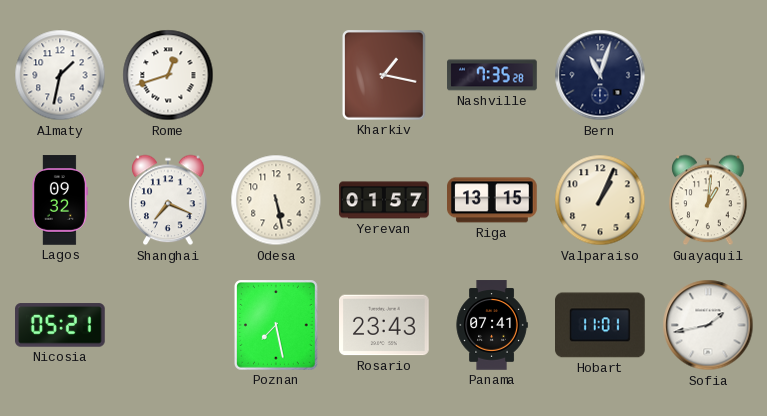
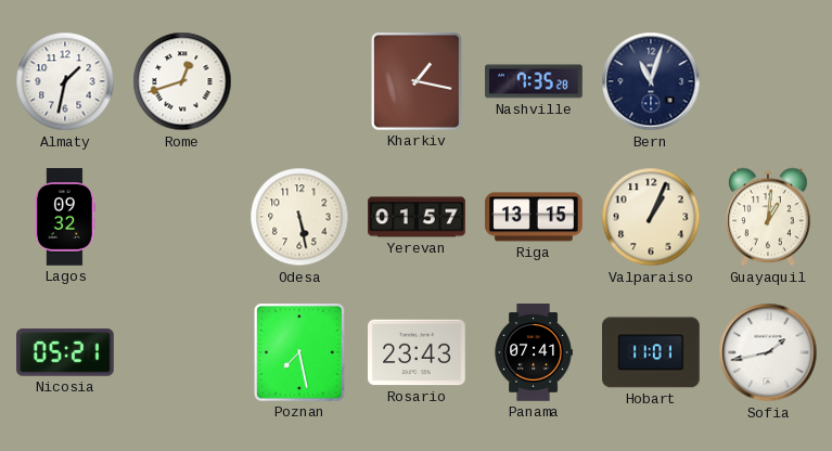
Shanghai: 7:19 -> none
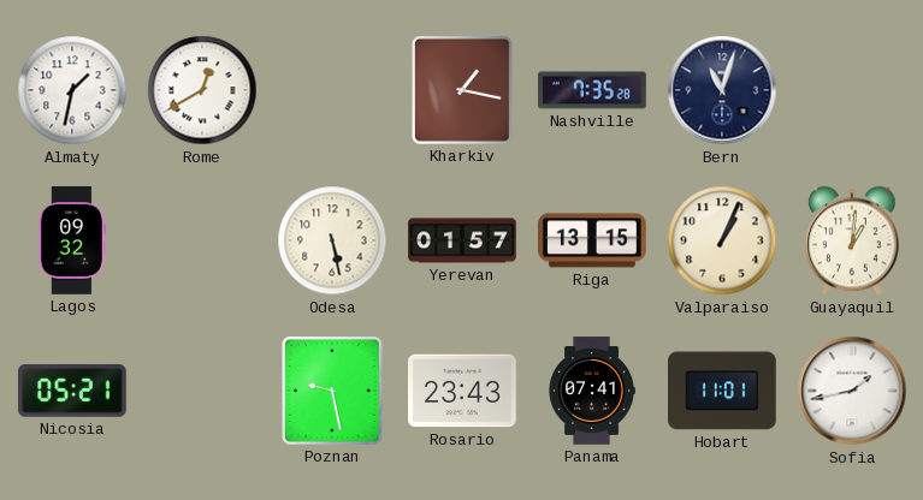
Rome: 12:42 -> 12:40
Poznan: 7:28 -> 9:28
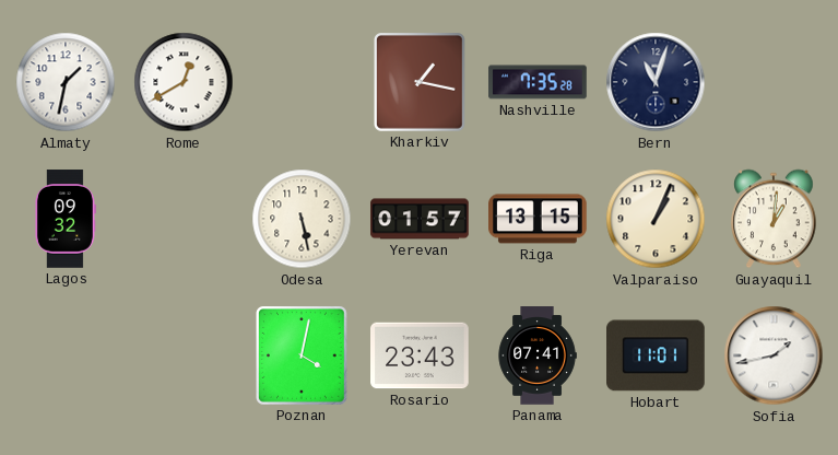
Nicosia: 05:21 -> none
Poznan: 9:28 -> 4:02
